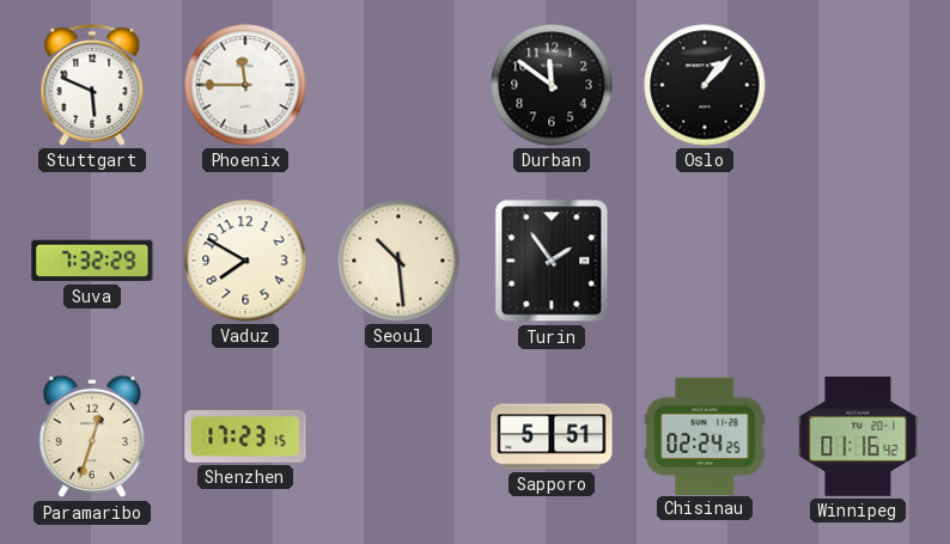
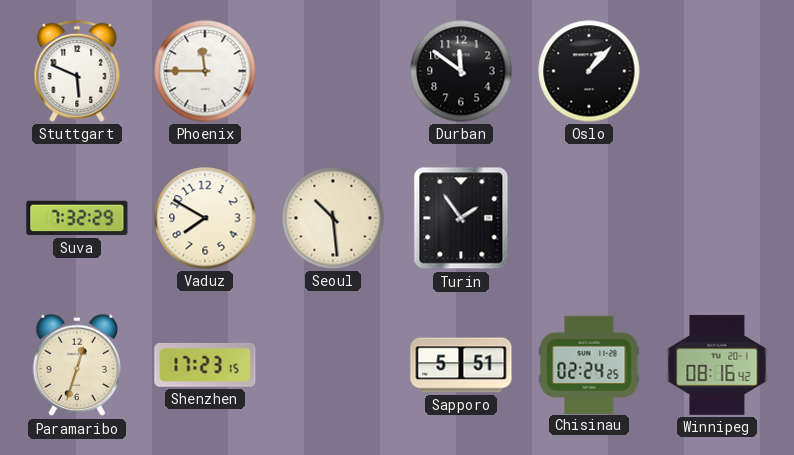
Winnipeg: 01:16 -> 08:16
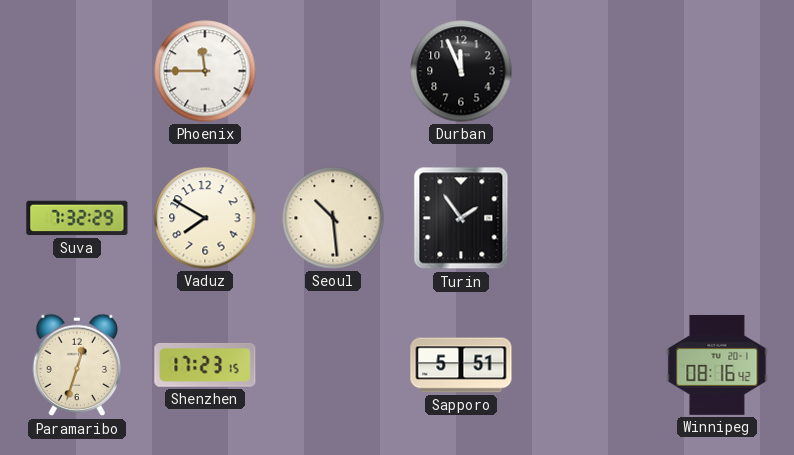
Stuttgart: 5:49 -> none
Durban: 11:51 -> 11:56
Oslo: 1:07 -> none
Chisinau: 02:24 -> none
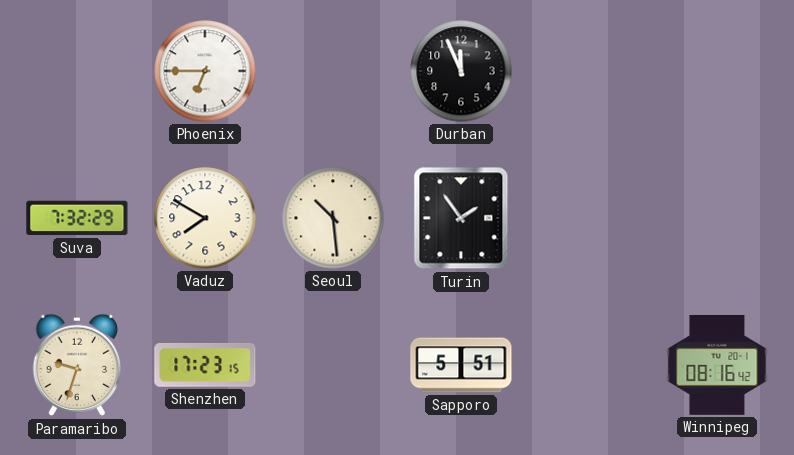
Phoenix: 11:45 -> 6:45
Paramaribo: 12:33 -> 9:33
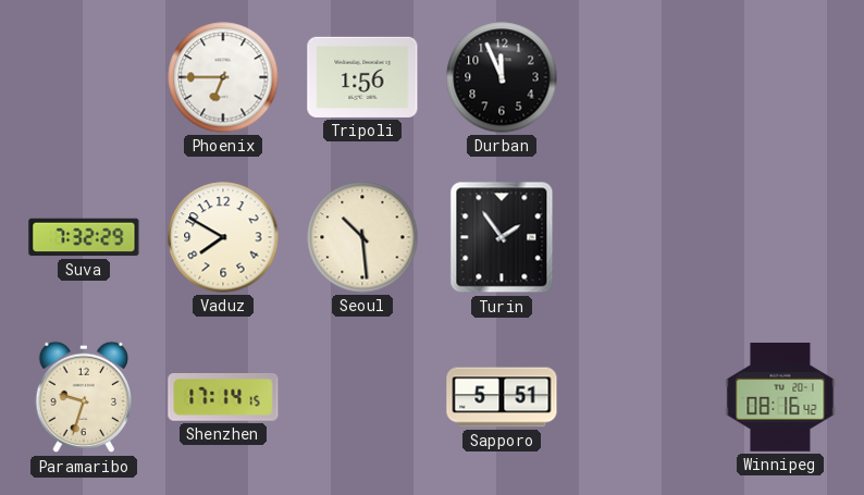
Tripoli: none -> 1:56
Shenzhen: 17:23 -> 17:14
